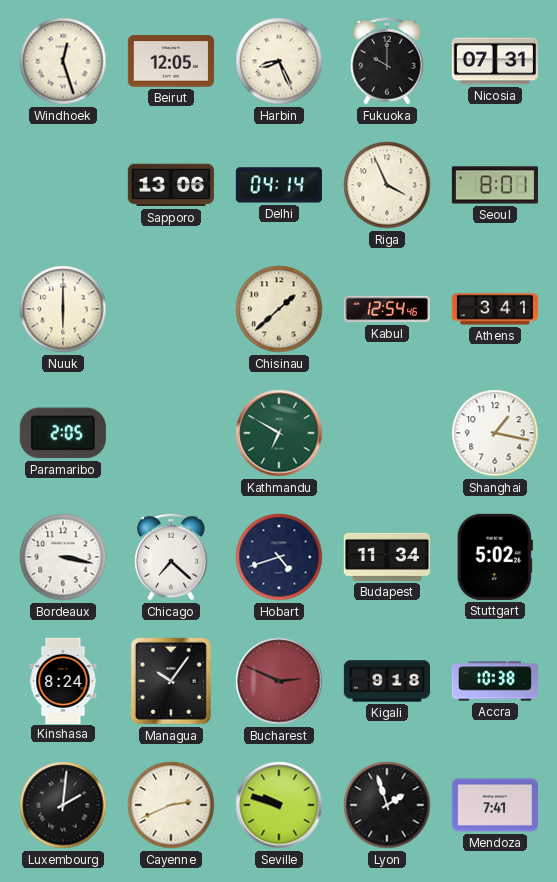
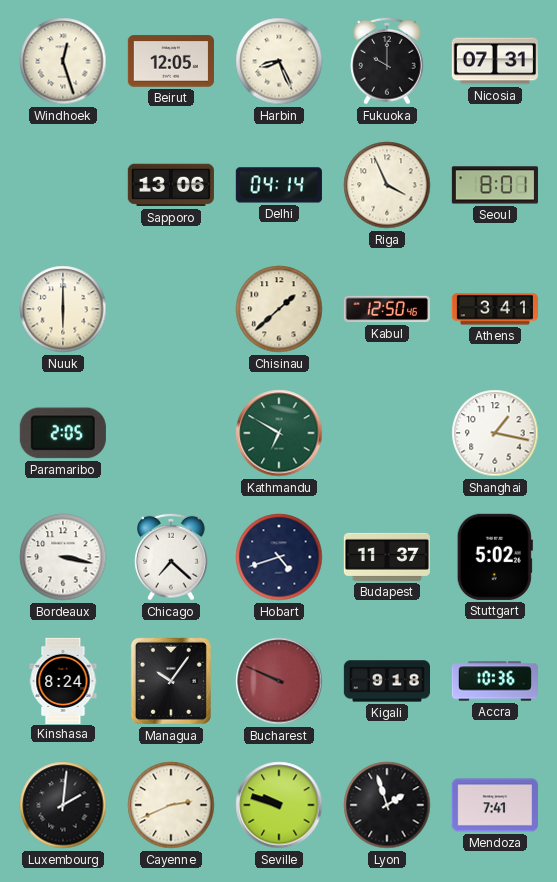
Kabul: 12:54 -> 12:50
Budapest: 11:34 -> 11:37
Bucharest: 2:49 -> 9:49
Accra: 10:38 -> 10:36
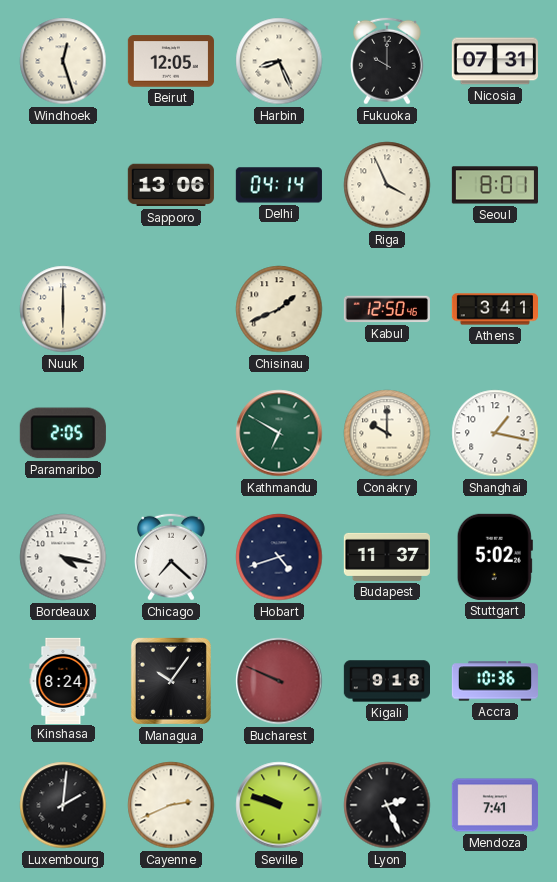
Chisinau: 1:38 -> 1:41
Conakry: none -> 10:00
Bordeaux: 3:17 -> 4:17
Lyon: 1:57 -> 2:26
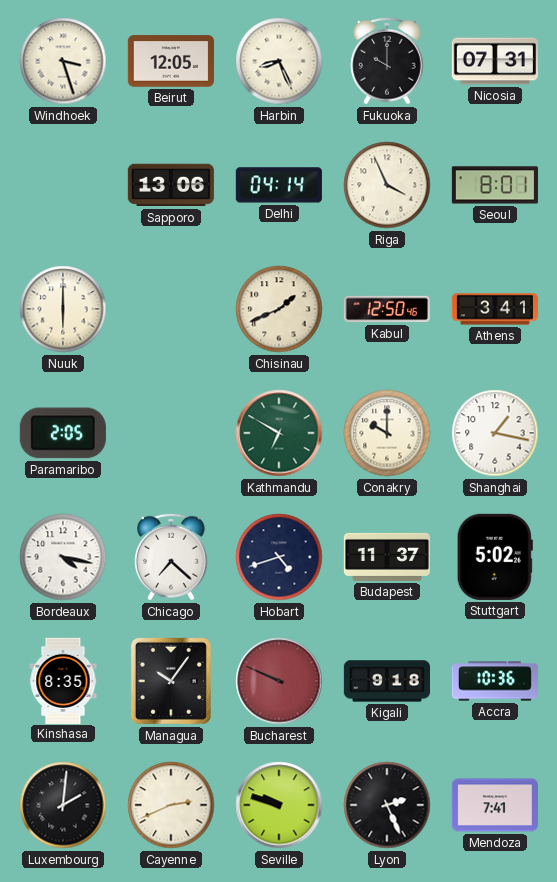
Windhoek: 12:27 -> 3:27
Kinshasa: 8:24 -> 8:35
